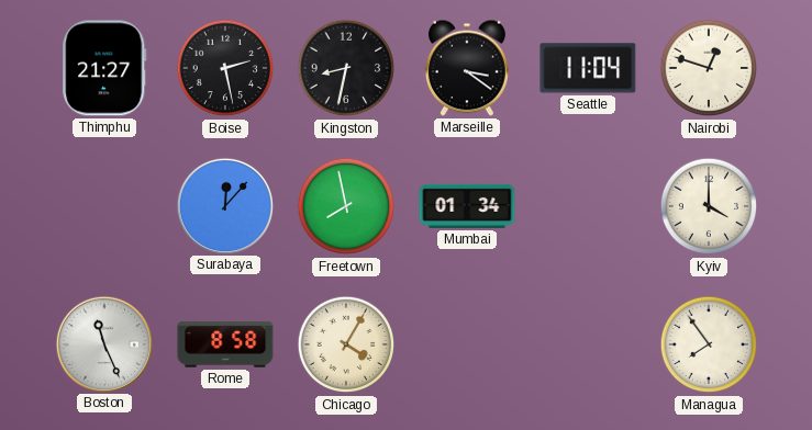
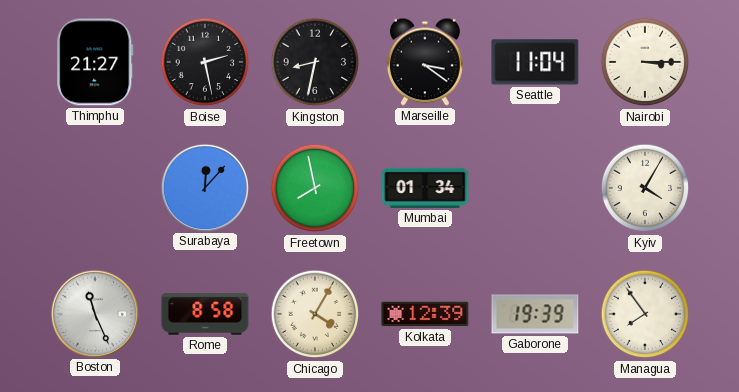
Nairobi: 12:48 -> 3:15
Kyiv: 4:00 -> 4:05
Kolkata: none -> 12:39
Gaborone: none -> 19:39
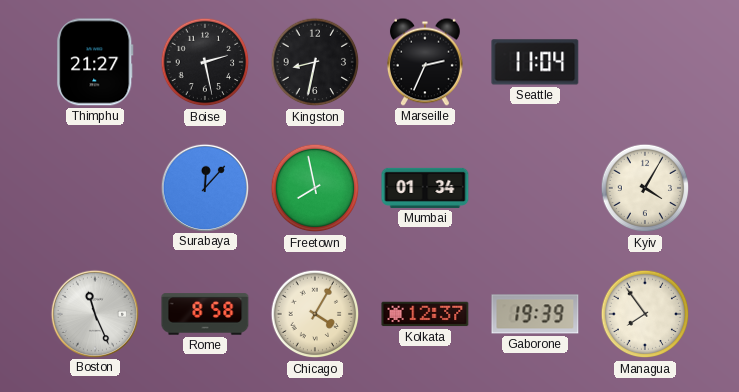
Marseille: 3:21 -> 2:34
Nairobi: 3:15 -> none
Kolkata: 12:39 -> 12:37
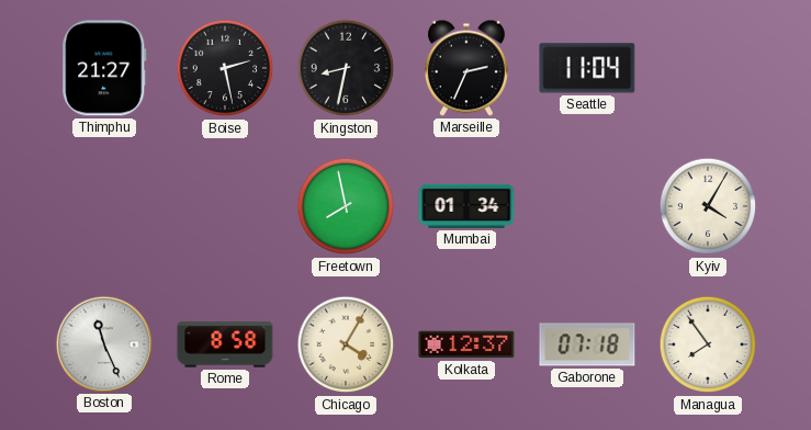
Surabaya: 12:07 -> none
Gaborone: 19:39 -> 07:18
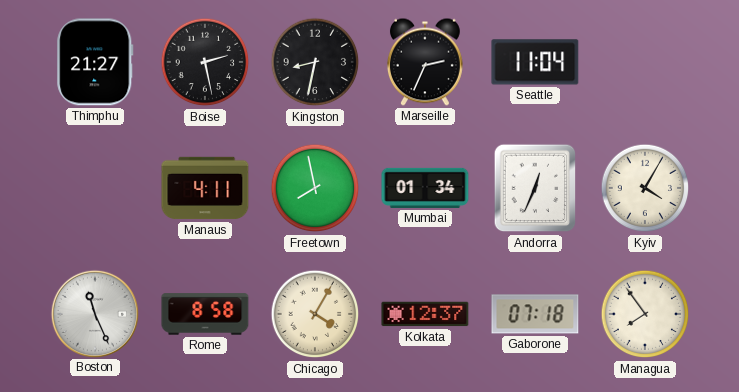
Manaus: none -> 4:11
Andorra: none -> 12:34
